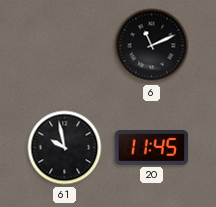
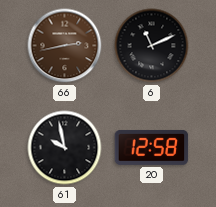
66: none -> 2:43
20: 11:45 -> 12:58
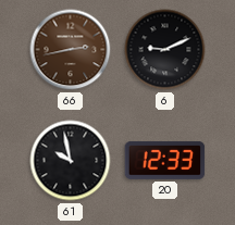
6: 11:11 -> 9:11
20: 12:58 -> 12:33
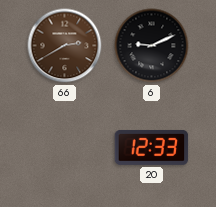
66: 2:43 -> 2:40
61: 9:58 -> none
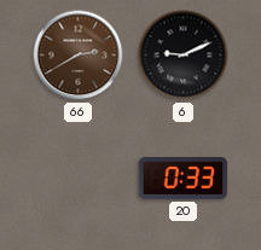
20: 12:33 -> 0:33
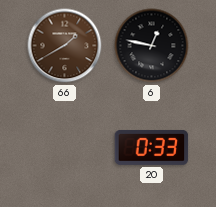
66: 2:40 -> 1:40
6: 9:11 -> 12:47
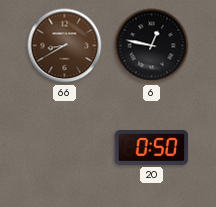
66: 1:40 -> 8:40
20: 0:33 -> 0:50
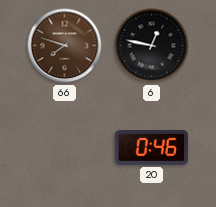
66: 8:40 -> 7:48
20: 0:50 -> 0:46
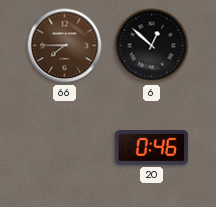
66: 7:48 -> 7:45
6: 12:47 -> 12:52
